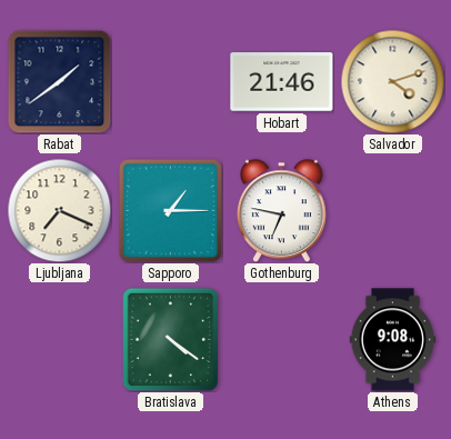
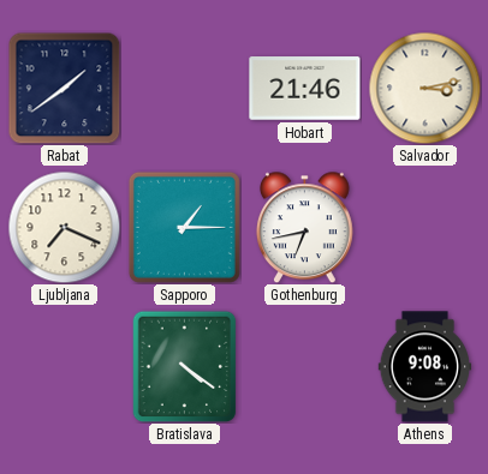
Salvador: 4:12 -> 3:13
Gothenburg: 6:47 -> 6:43
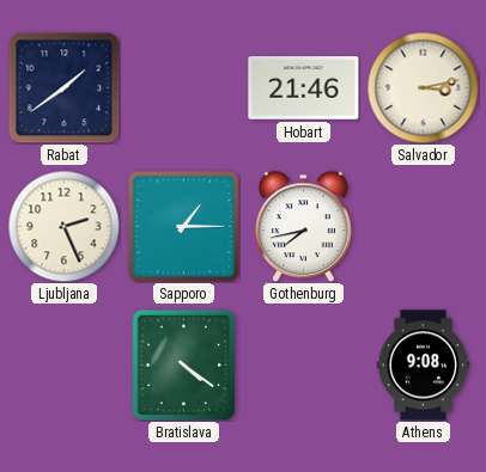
Ljubljana: 7:19 -> 2:26
Gothenburg: 6:43 -> 7:43
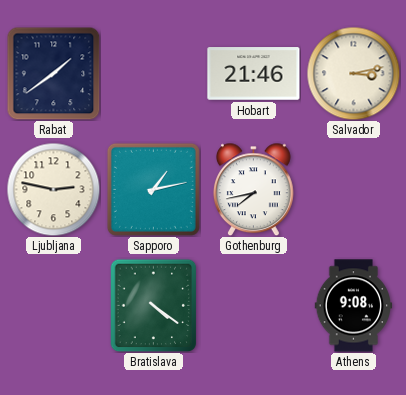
Ljubljana: 2:26 -> 2:47
Sapporo: 1:15 -> 1:13
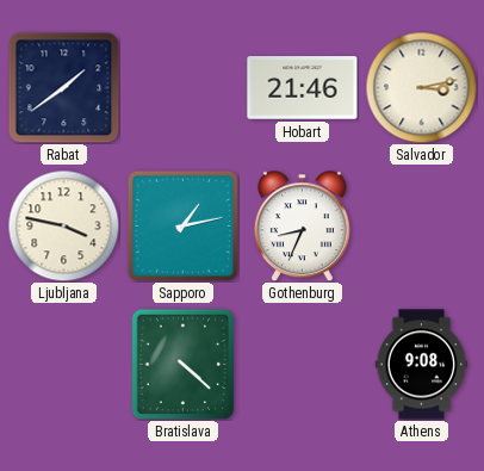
Ljubljana: 2:47 -> 3:47
Gothenburg: 7:43 -> 8:34
Bratislava: 4:21 -> 4:22
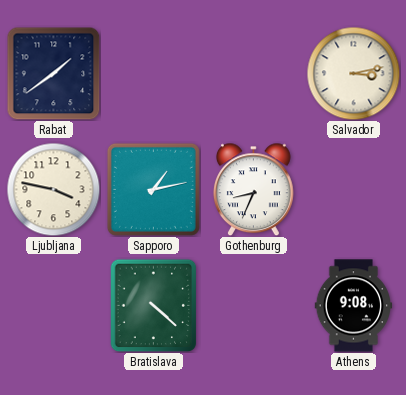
Hobart: 21:46 -> none
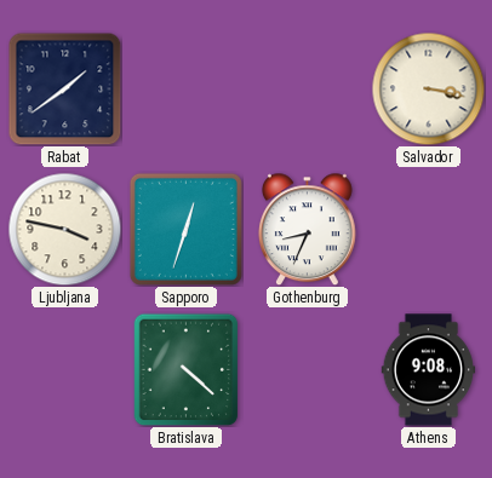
Salvador: 3:13 -> 3:17
Sapporo: 1:13 -> 12:33
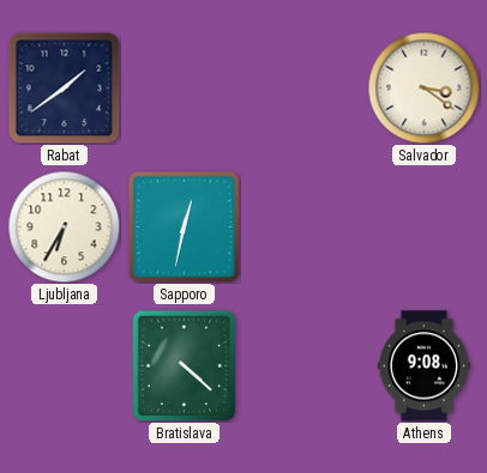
Salvador: 3:17 -> 3:21
Ljubljana: 3:47 -> 6:35
Sapporo: 12:33 -> 12:32
Gothenburg: 8:34 -> none
